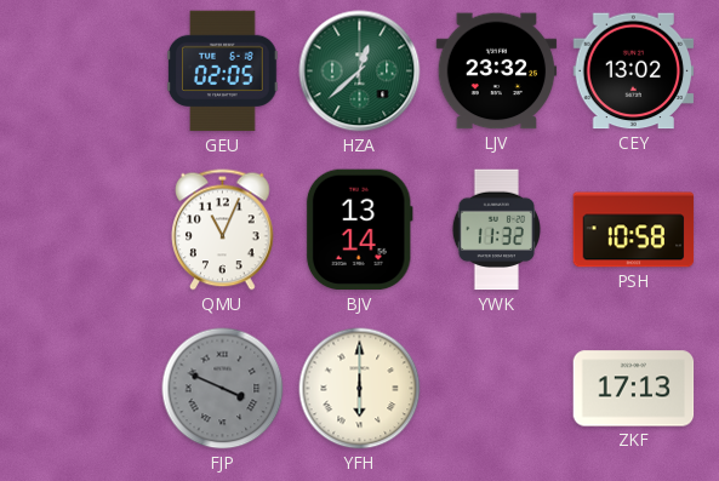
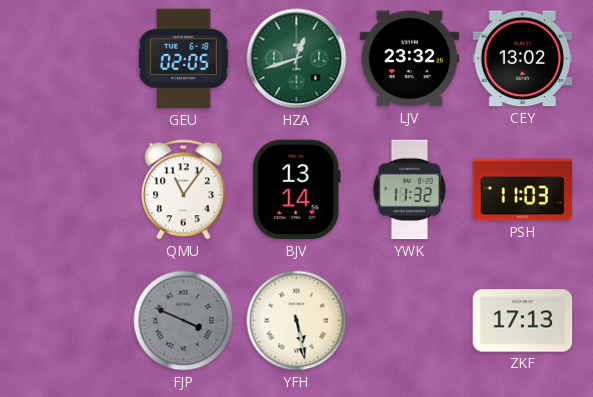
HZA: 12:38 -> 12:42
QMU: 11:04 -> 11:06
PSH: 10:58 -> 11:03
YFH: 6:00 -> 5:28
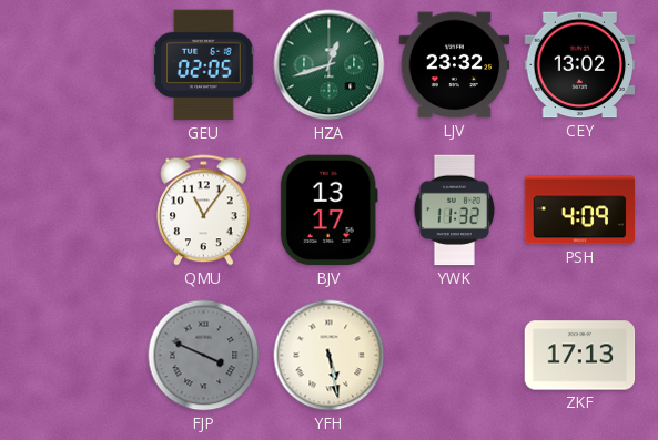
BJV: 13:14 -> 13:17
PSH: 11:03 -> 4:09
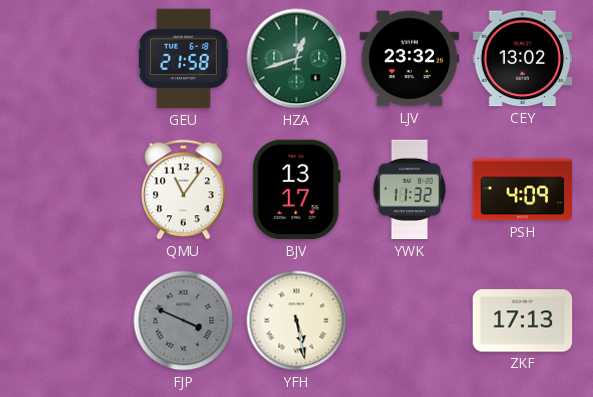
GEU: 02:05 -> 21:58
